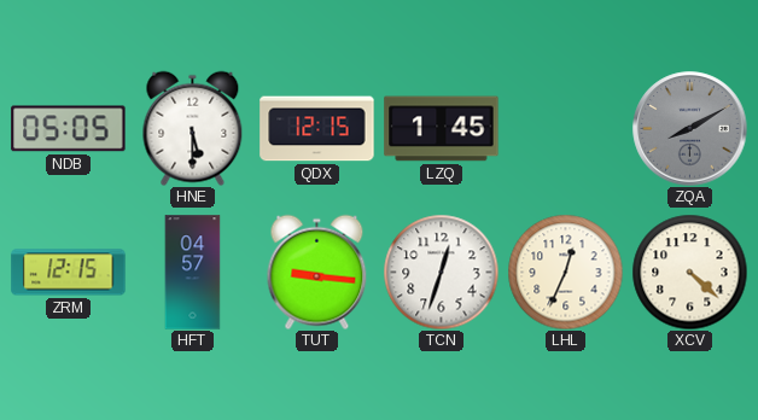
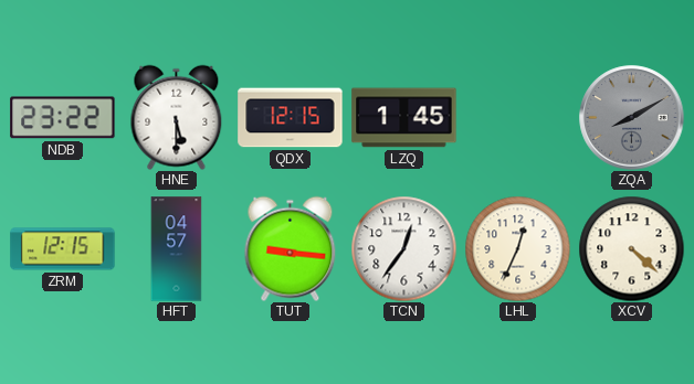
NDB: 05:05 -> 23:22
TCN: 12:33 -> 12:36
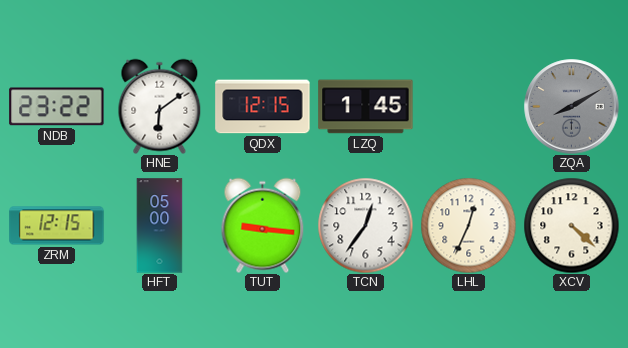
HNE: 5:30 -> 6:09
HFT: 04:57 -> 05:00
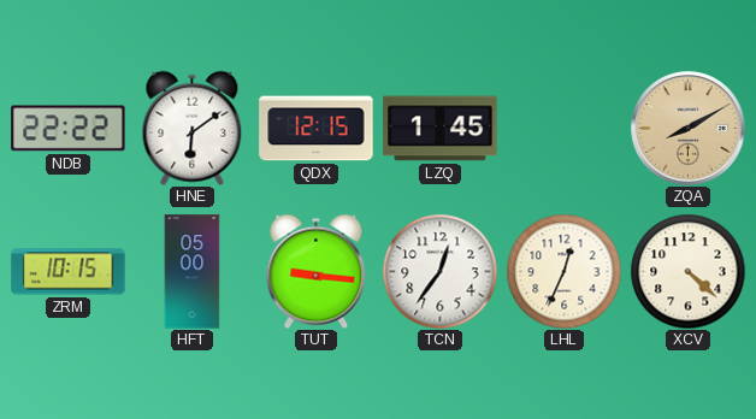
NDB: 23:22 -> 22:22
ZQA dial: grey -> champagne
ZRM: 12:15 -> 10:15
